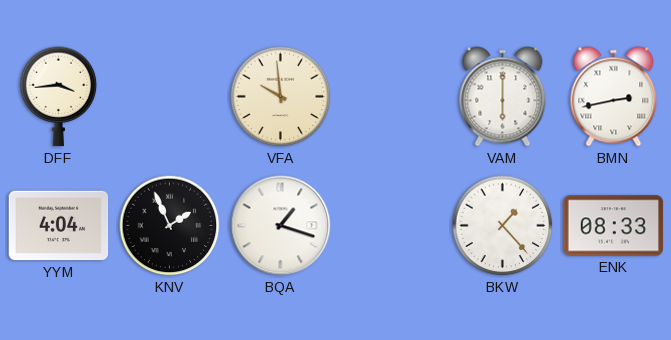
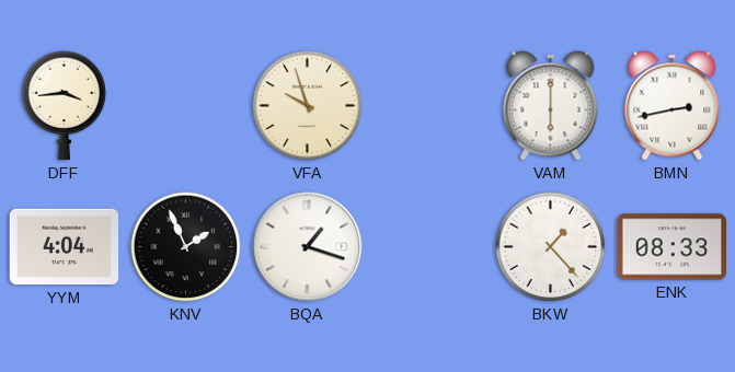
VFA: 9:59 -> 9:57
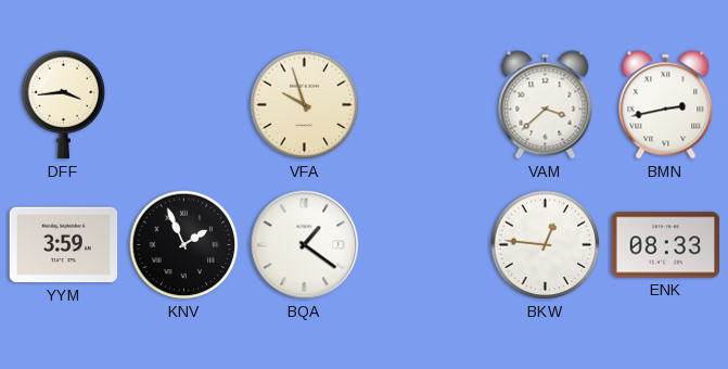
VAM: 6:00 -> 3:38
YYM: 4:04 -> 3:59
BQA: 1:18 -> 1:21
BKW: 1:23 -> 12:46
